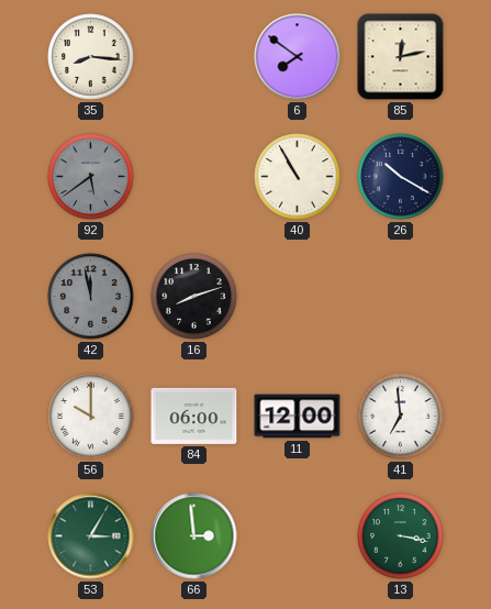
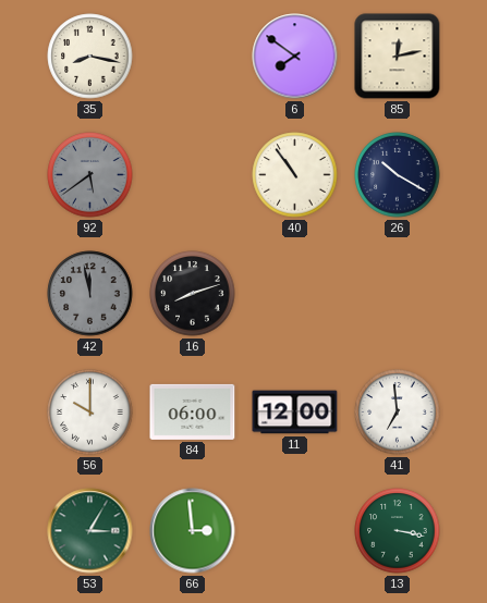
35: 8:16 -> 8:17
40: 10:55 -> 10:54
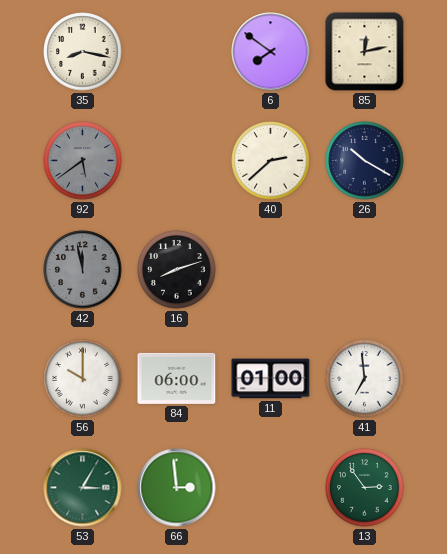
40: 10:54 -> 2:38
11: 12:00 -> 01:00
13: 3:17 -> 2:54
